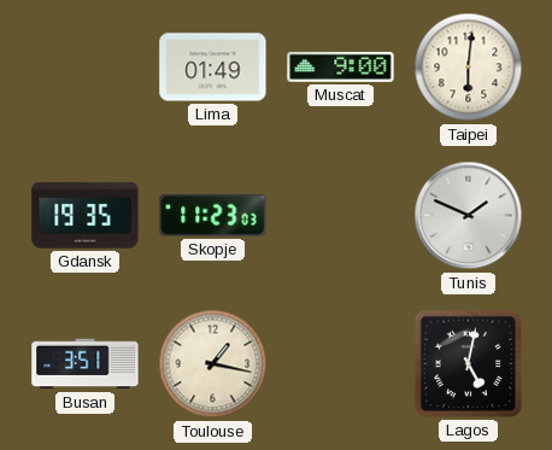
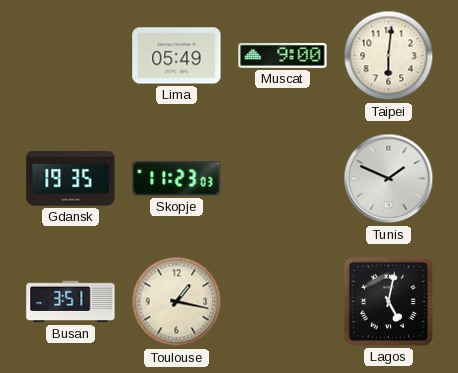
Lima: 01:49 -> 05:49
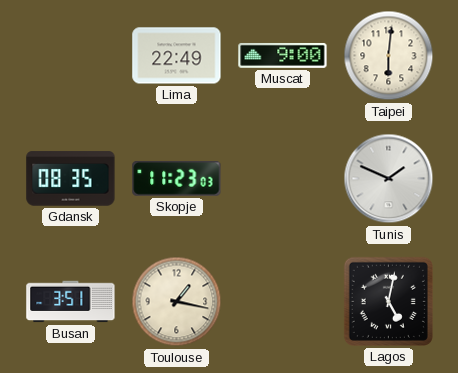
Lima: 05:49 -> 22:49
Gdansk: 19:35 -> 08:35
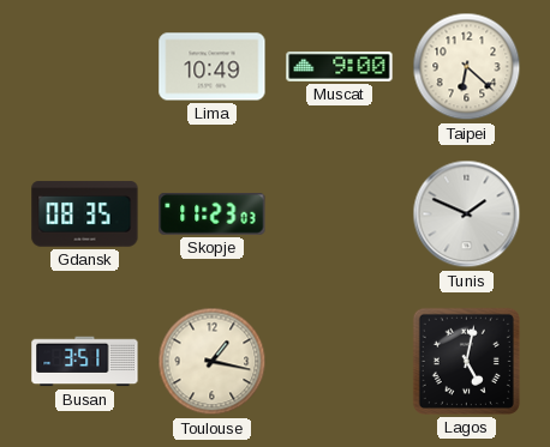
Lima: 22:49 -> 10:49
Taipei: 6:01 -> 6:22
